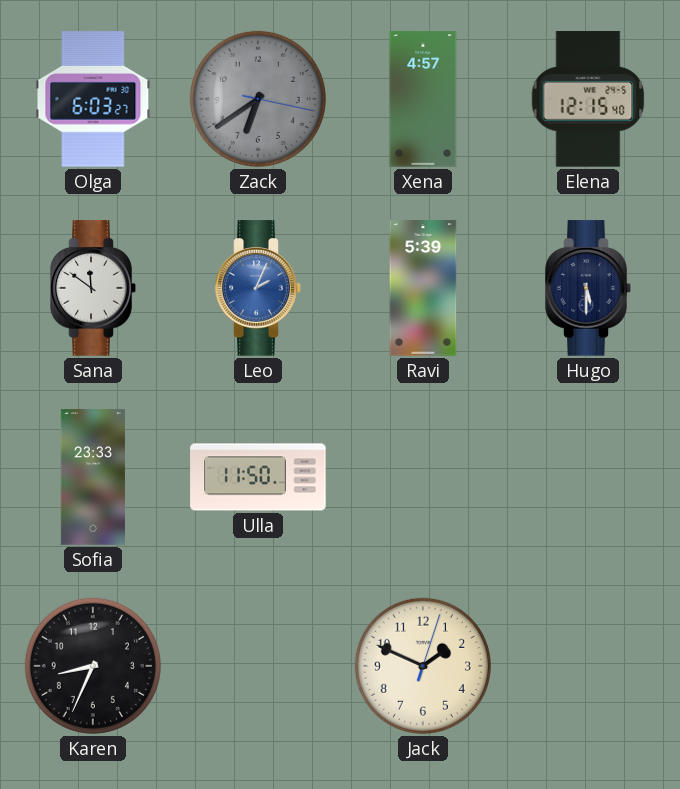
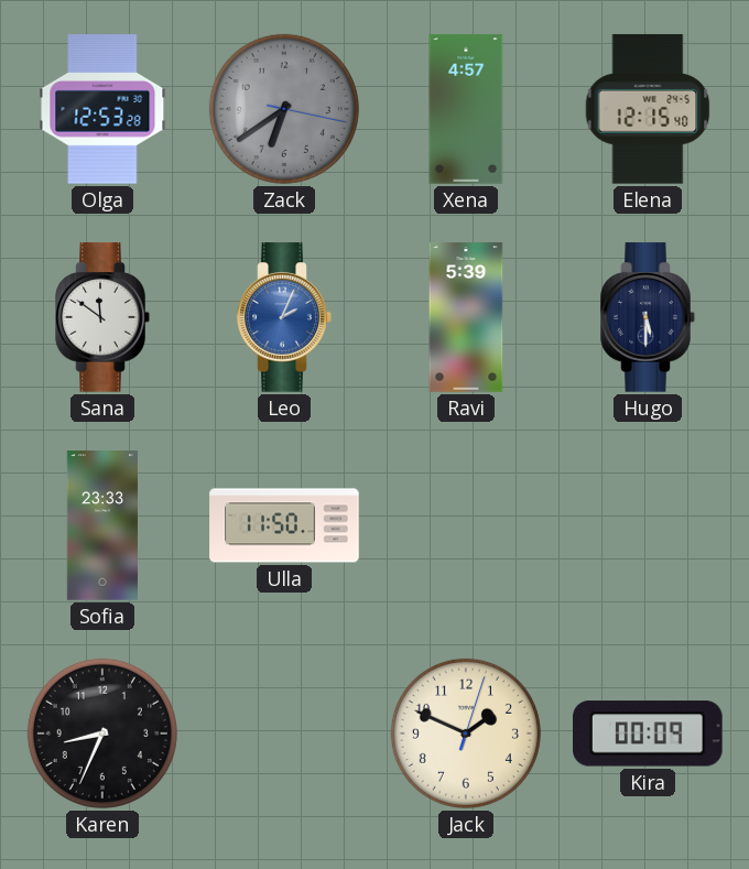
Olga: 6:03 -> 12:53
Kira: none -> 00:09
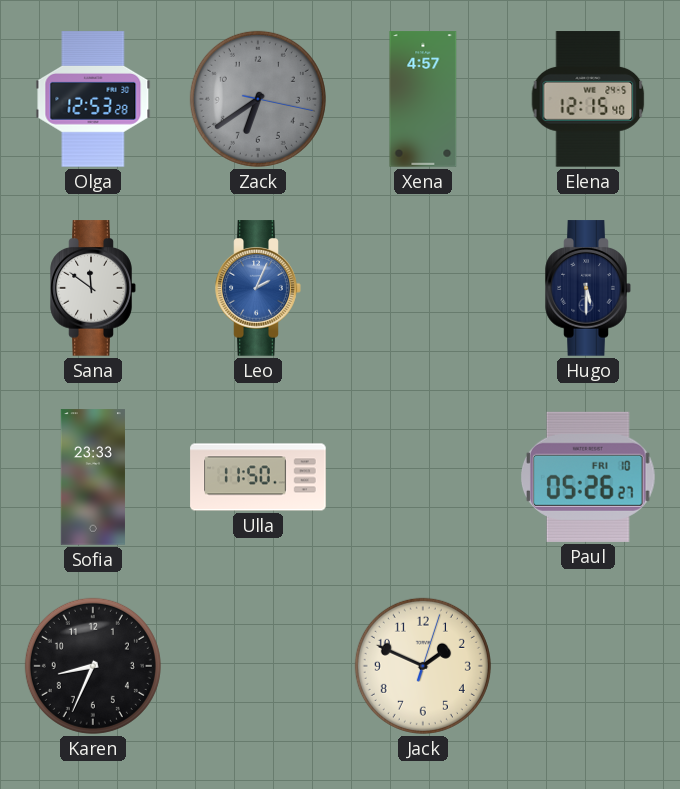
Ravi: 5:39 -> none
Paul: none -> 05:26
Kira: 00:09 -> none
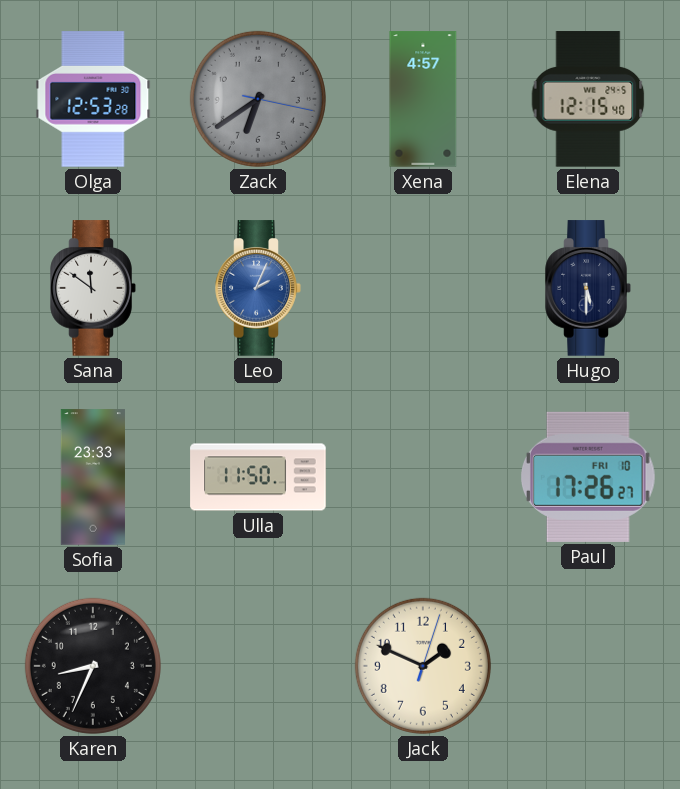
Paul: 05:26 -> 17:26
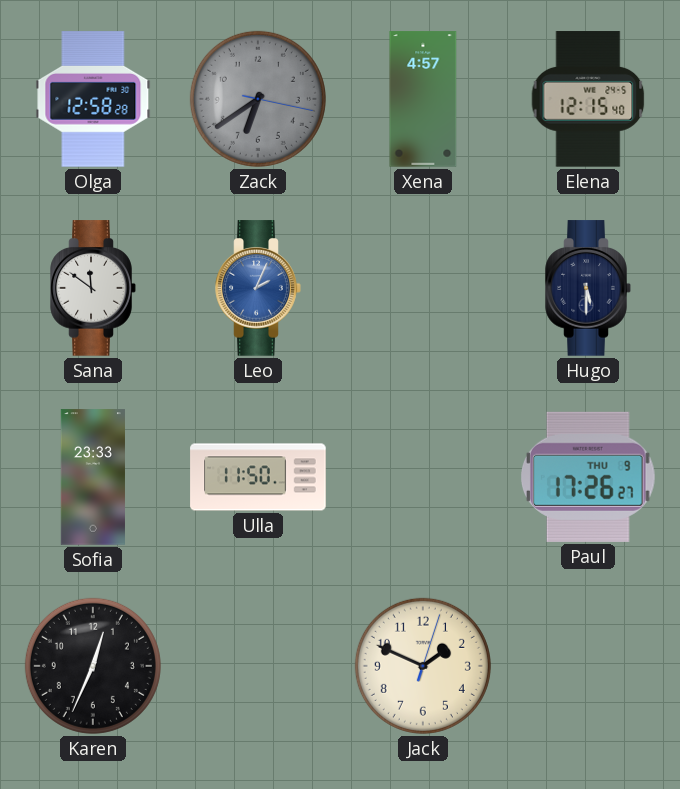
Olga: 12:53 -> 12:58
Paul date: FRI 10 -> THU 9
Karen: 8:34 -> 12:34
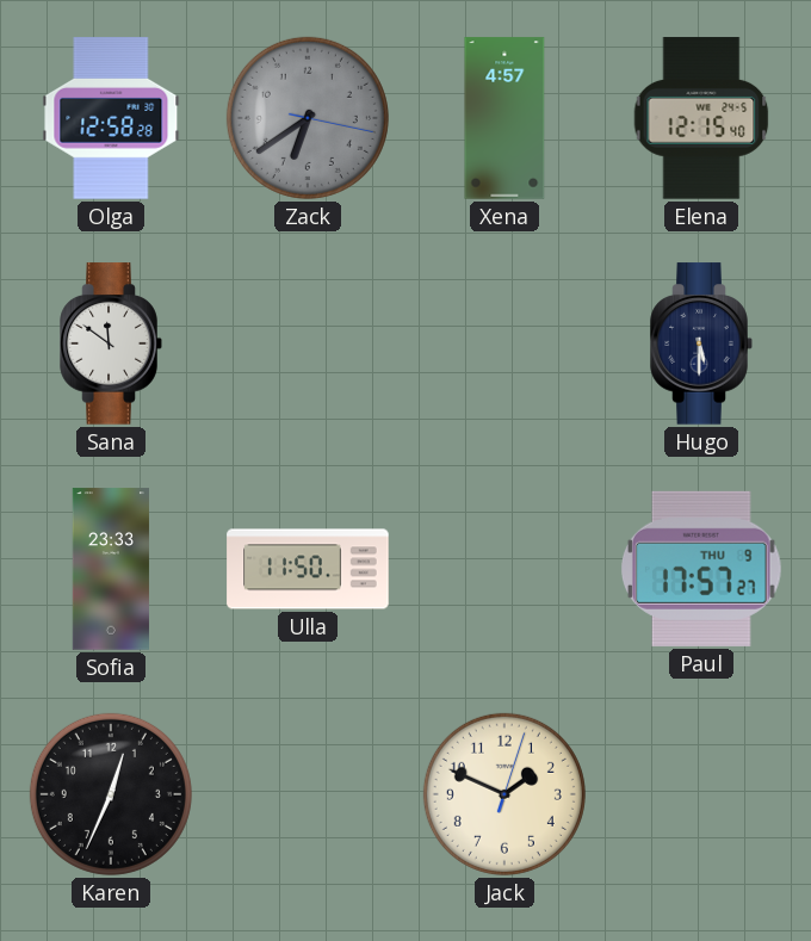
Leo: 2:04 -> none
Paul: 17:26 -> 17:57
